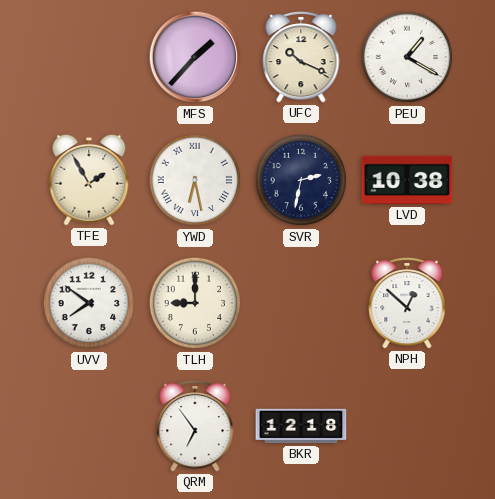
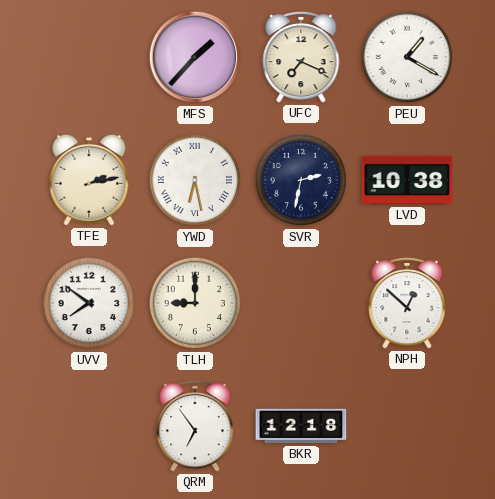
UFC: 10:19 -> 7:19
TFE: 1:55 -> 2:13
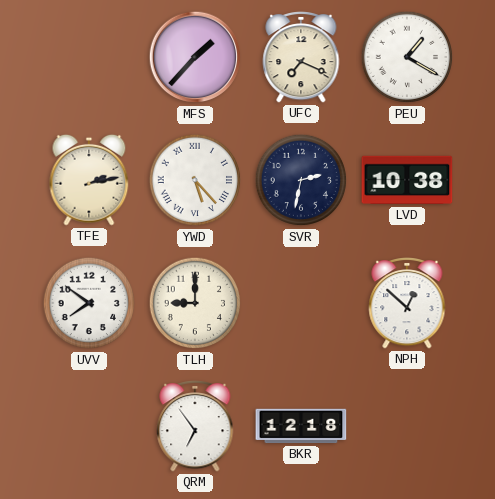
YWD: 6:28 -> 5:23
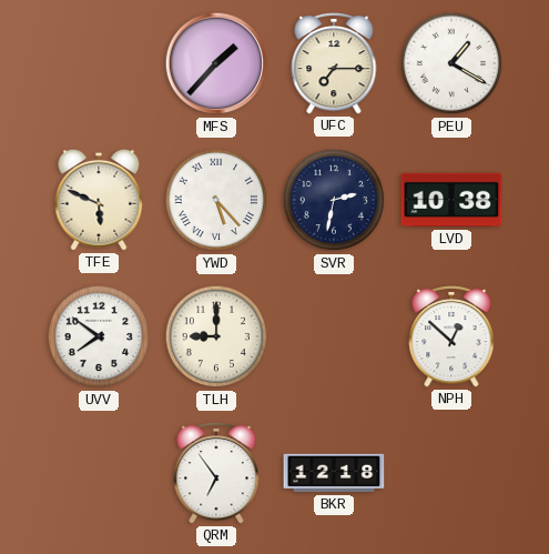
UFC: 7:19 -> 7:15
TFE: 2:13 -> 5:49
